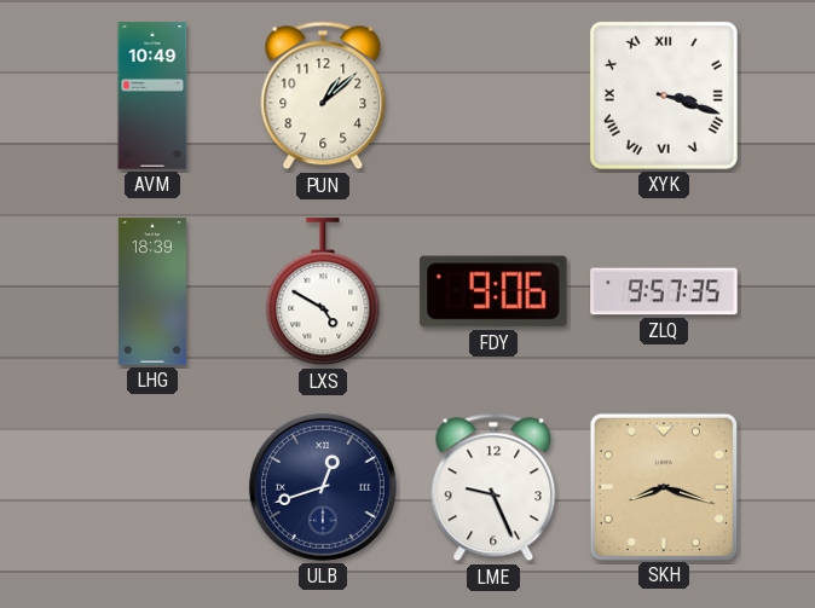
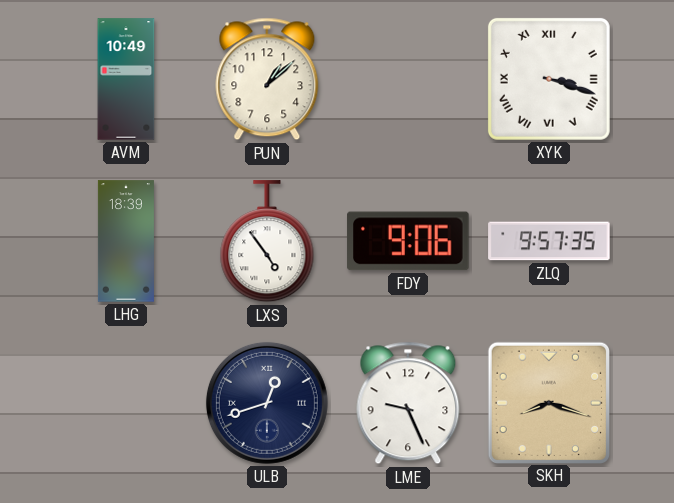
LXS: 4:50 -> 4:54
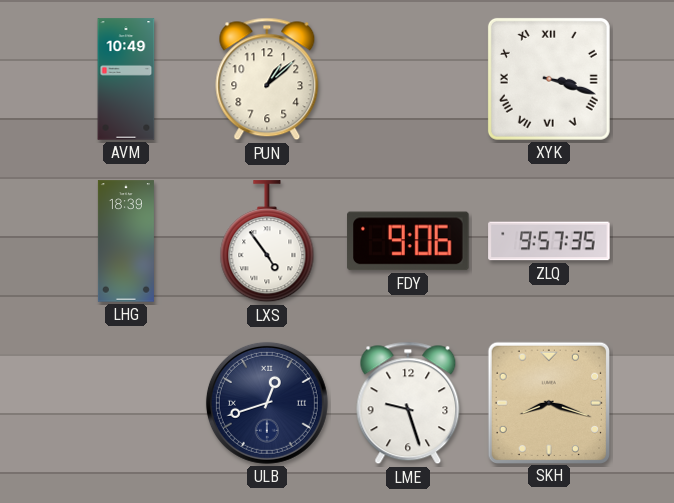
LME: 9:26 -> 9:27
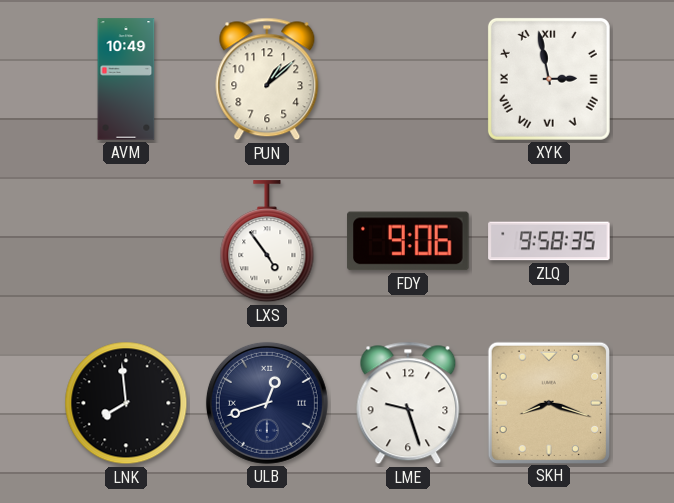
XYK: 3:18 -> 2:58
LHG: 18:39 -> none
ZLQ: 9:57 -> 9:58
LNK: none -> 7:59
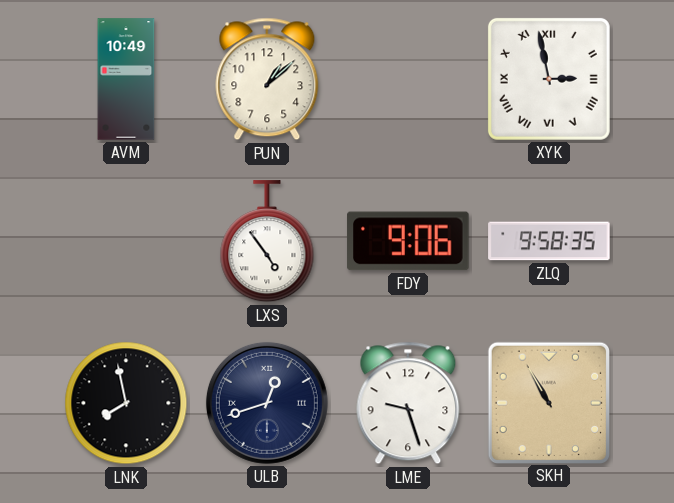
LNK: 7:59 -> 7:58
SKH: 8:18 -> 10:55
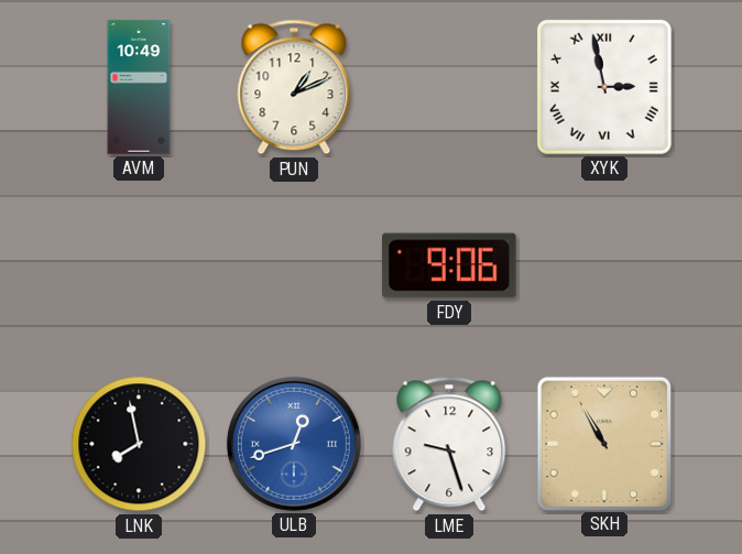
PUN: 1:08 -> 1:11
LXS: 4:54 -> none
ZLQ: 9:58 -> none
ULB dial: navy -> blue
